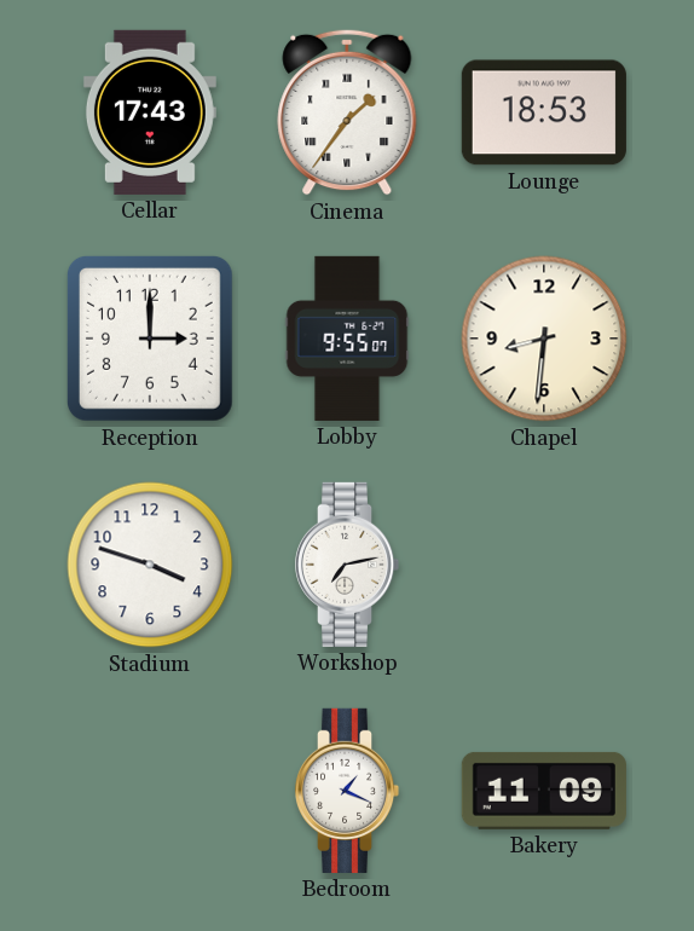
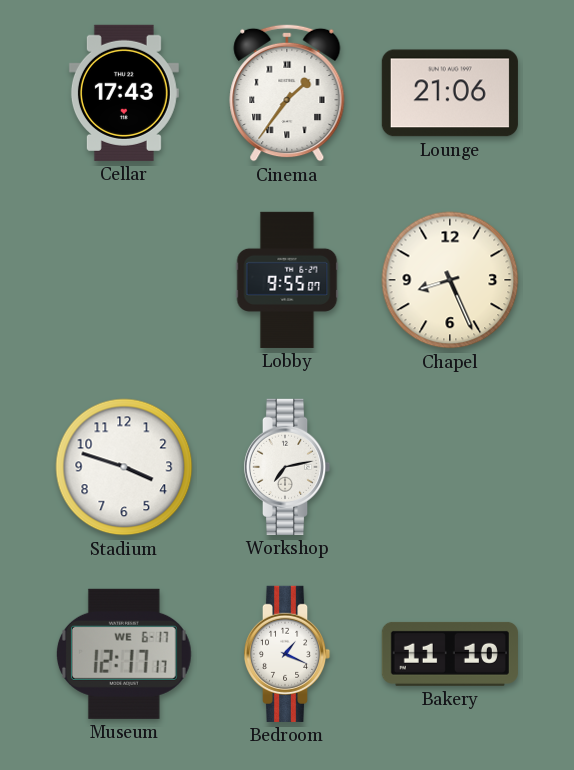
Lounge: 18:53 -> 21:06
Reception: 3:00 -> none
Chapel: 8:31 -> 8:26
Museum: none -> 12:17
Bakery: 11:09 -> 11:10
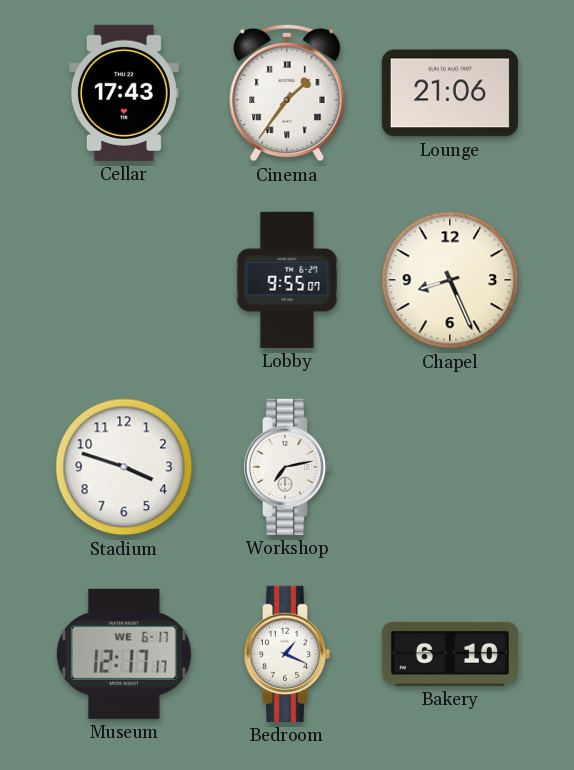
Bakery: 11:10 -> 6:10
